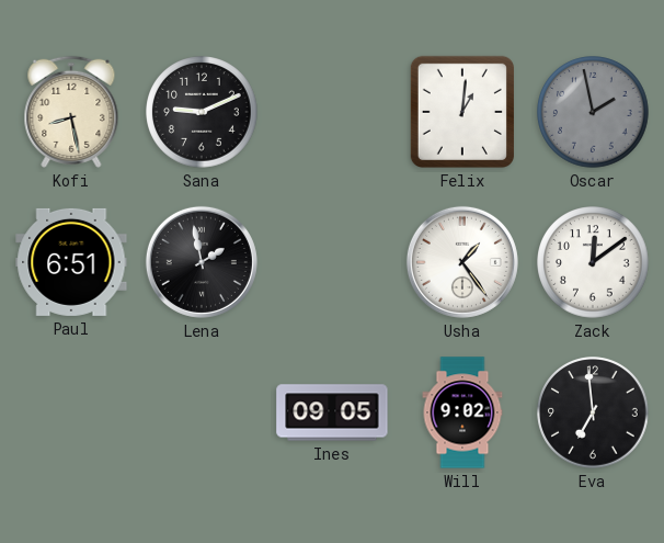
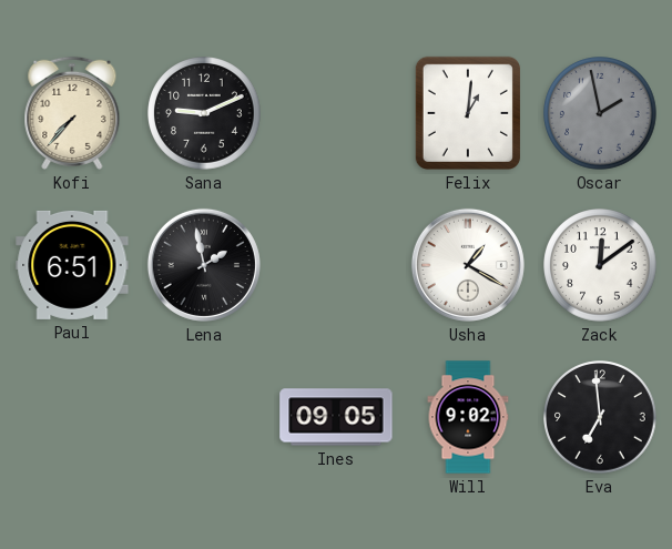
Kofi: 8:28 -> 7:37
Usha: 1:24 -> 1:20
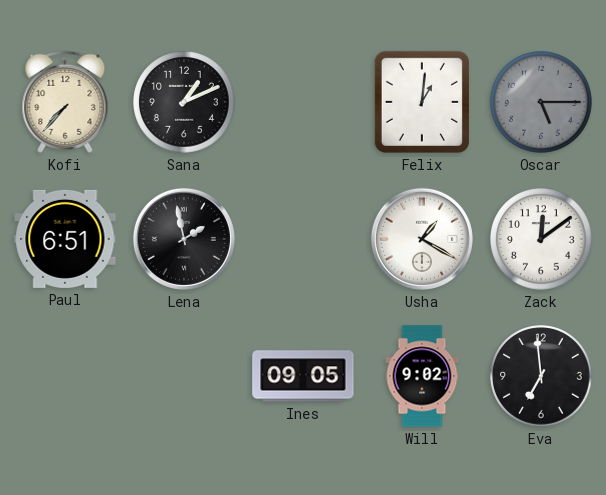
Sana: 9:11 -> 1:11
Oscar: 1:58 -> 5:15
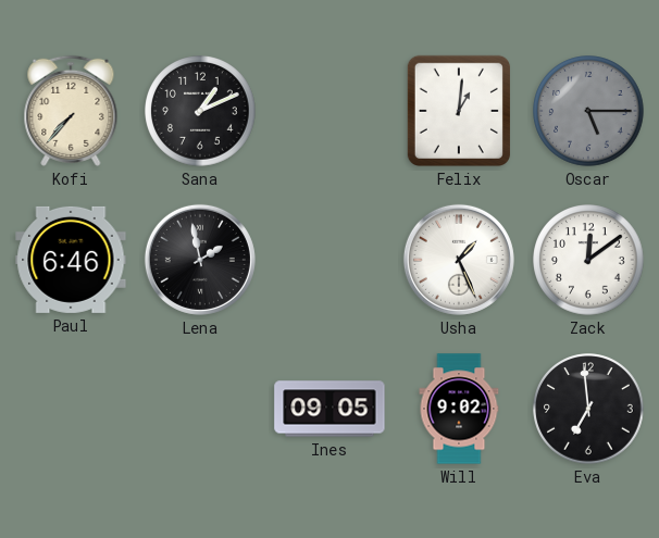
Paul: 6:51 -> 6:46
Usha: 1:20 -> 1:26
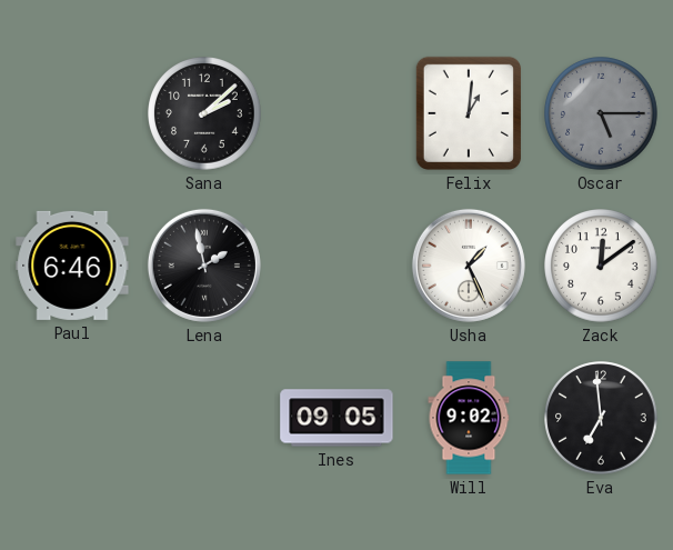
Kofi: 7:37 -> none
Sana: 1:11 -> 2:08
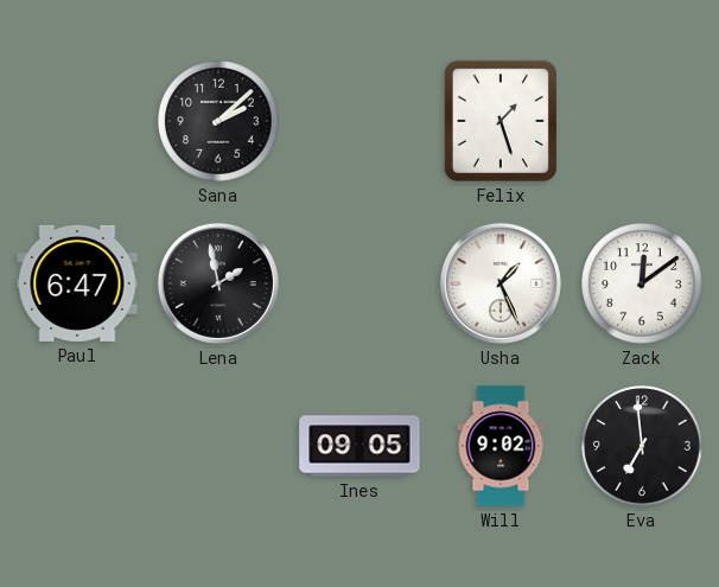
Felix: 1:01 -> 1:27
Oscar: 5:15 -> none
Paul: 6:46 -> 6:47
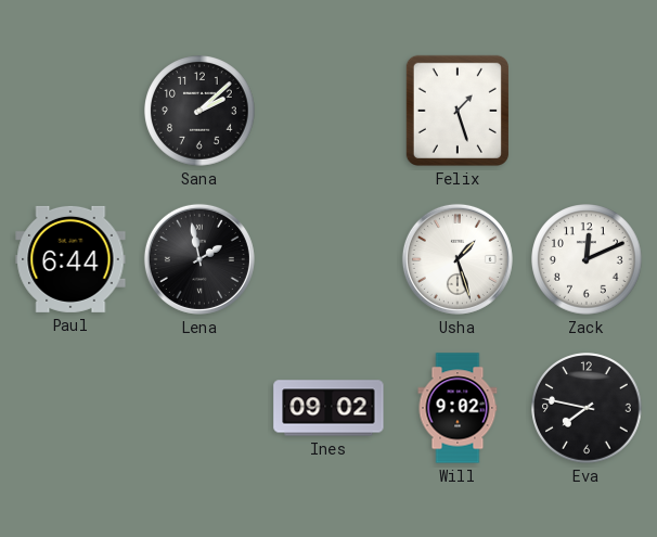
Paul: 6:47 -> 6:44
Usha: 1:26 -> 1:27
Zack: 12:09 -> 12:11
Ines: 09:05 -> 09:02
Eva: 6:59 -> 7:47
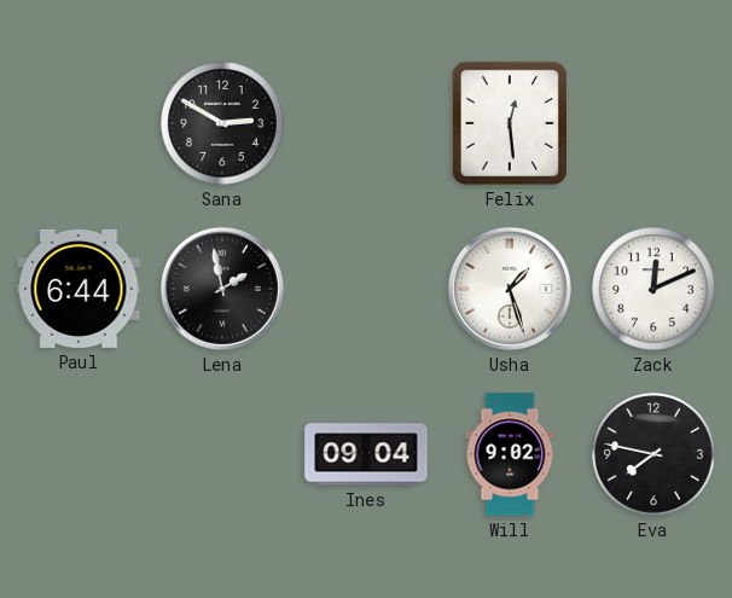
Sana: 2:08 -> 2:50
Felix: 1:27 -> 12:29
Ines: 09:02 -> 09:04
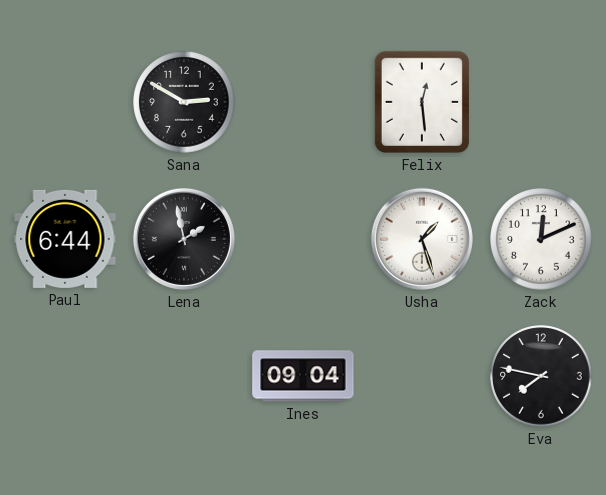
Will: 9:02 -> none
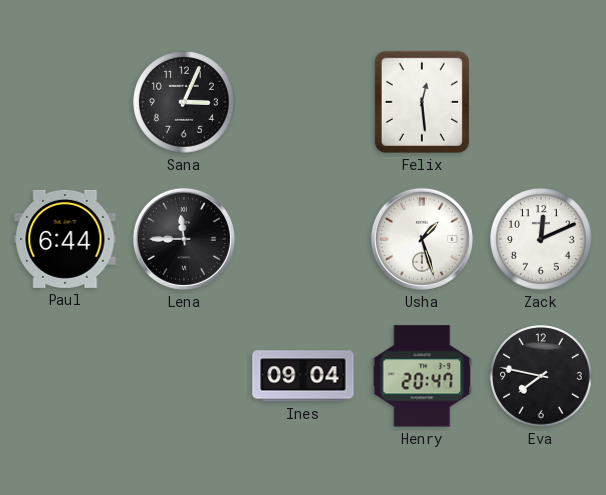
Sana: 2:50 -> 3:04
Lena: 1:58 -> 11:45
Henry: none -> 20:47
